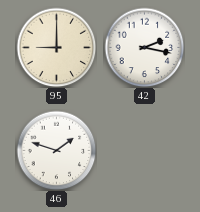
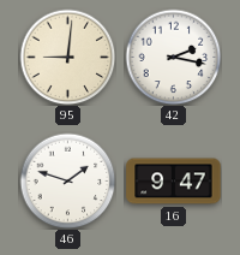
95: 9:00 -> 9:01
16: none -> 9:47
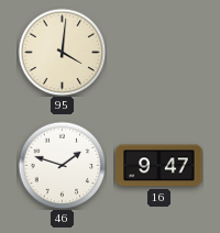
95: 9:01 -> 4:01
42: 2:17 -> none
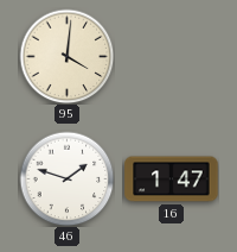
16: 9:47 -> 1:47
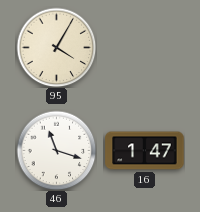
95: 4:01 -> 4:05
46: 1:48 -> 11:18
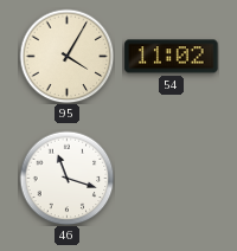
54: none -> 11:02
16: 1:47 -> none
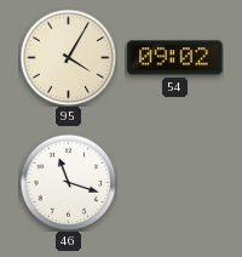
54: 11:02 -> 09:02
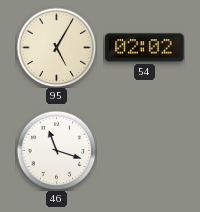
95: 4:05 -> 5:05
54: 09:02 -> 02:02
